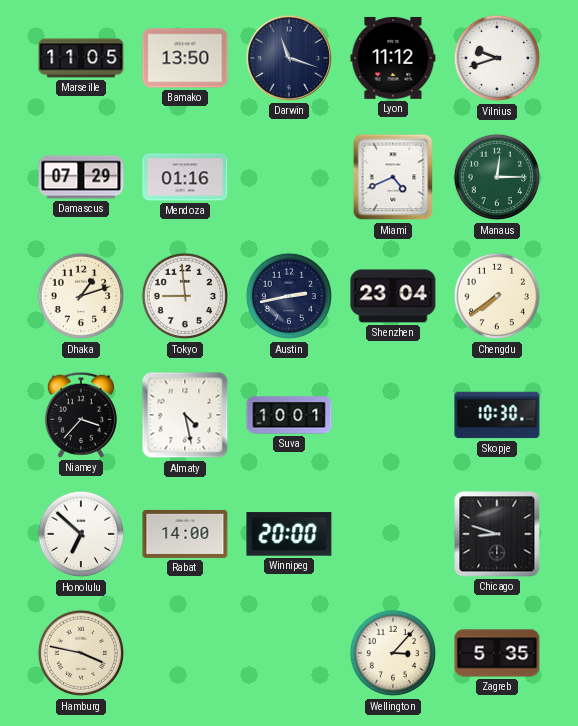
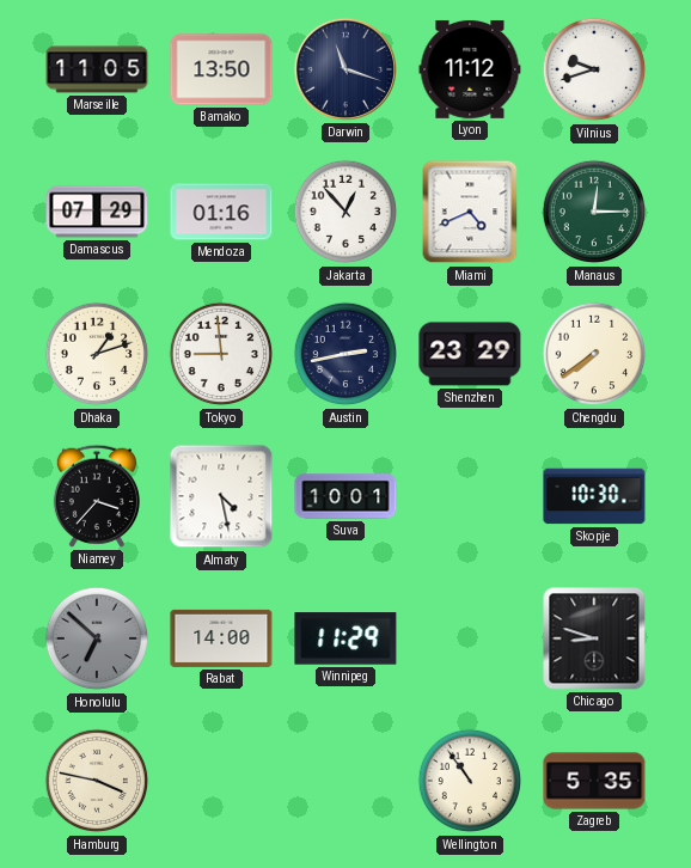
Jakarta: none -> 12:53
Shenzhen: 23:04 -> 23:29
Honolulu dial: white -> grey
Winnipeg: 20:00 -> 11:29
Wellington: 3:07 -> 10:54
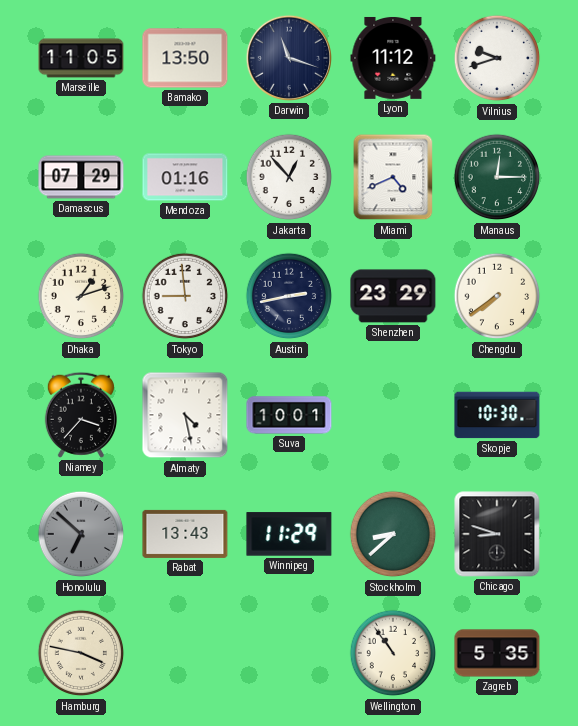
Rabat: 14:00 -> 13:43
Stockholm: none -> 8:38
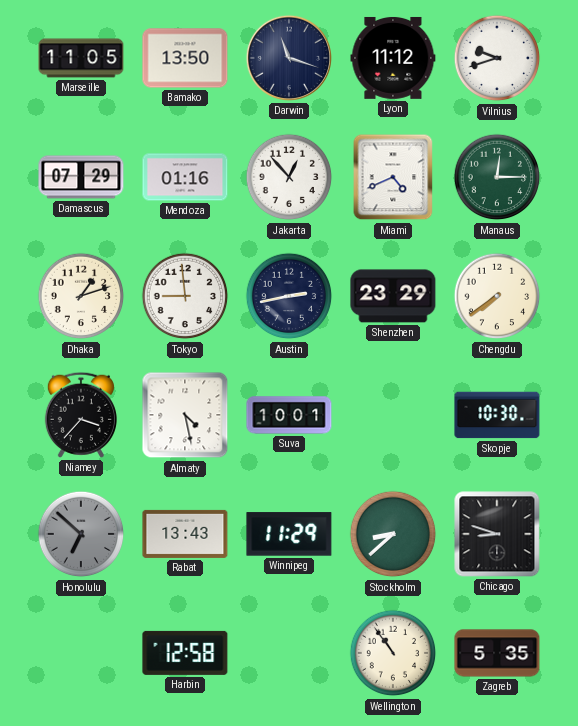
Hamburg: 3:47 -> none
Harbin: none -> 12:58
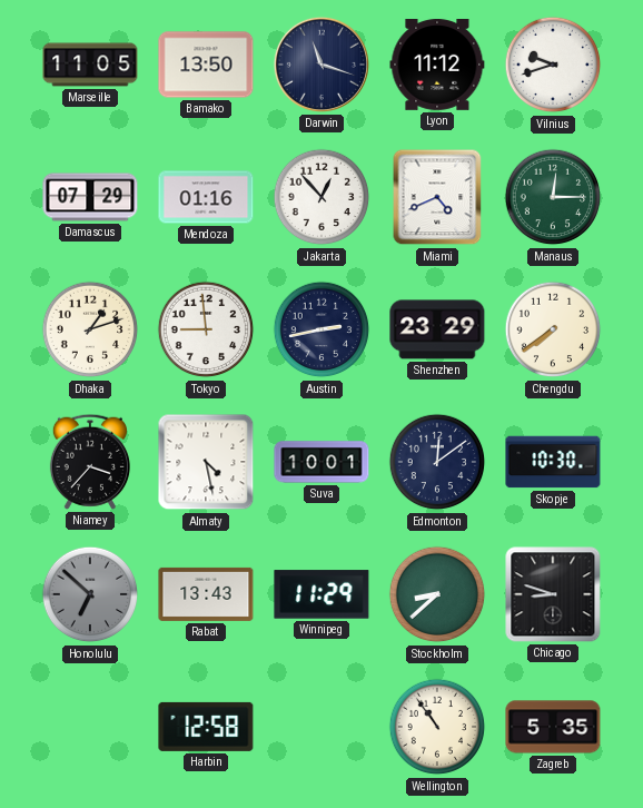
Edmonton: none -> 12:09
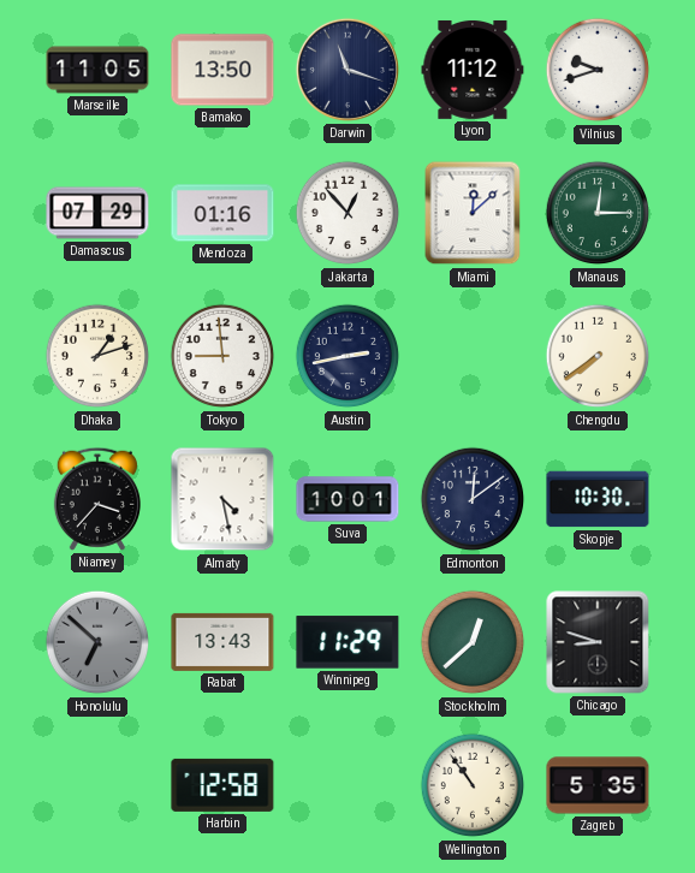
Miami: 4:41 -> 12:08
Shenzhen: 23:29 -> none
Stockholm: 8:38 -> 12:38
